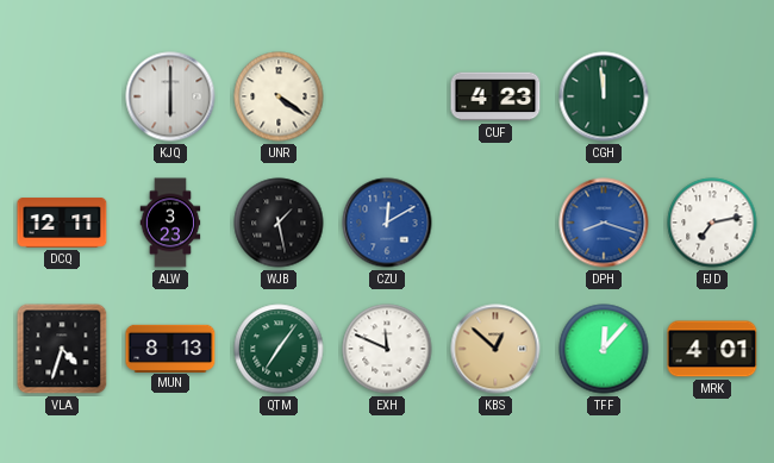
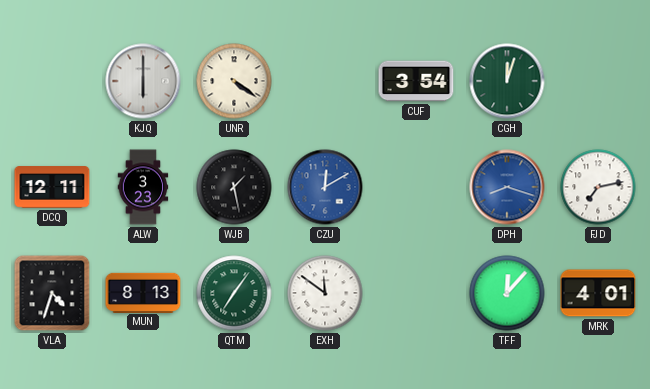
CUF: 4:23 -> 3:54
CGH: 11:59 -> 12:03
EXH: 11:49 -> 11:51
KBS: 12:52 -> none
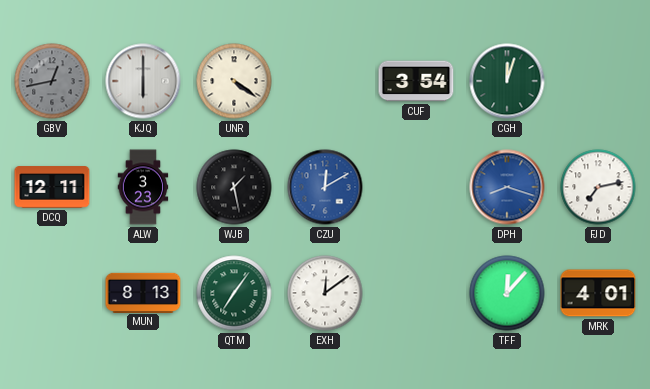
GBV: none -> 12:43
VLA: 4:33 -> none
EXH: 11:51 -> 12:09
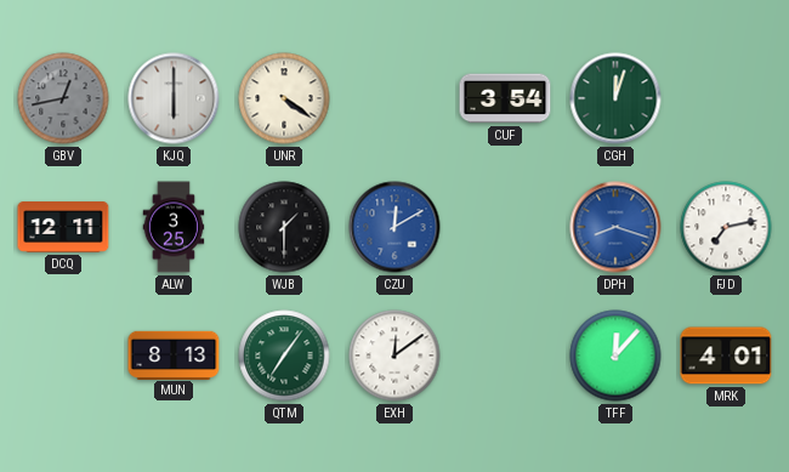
ALW: 3:23 -> 3:25
WJB: 1:28 -> 1:30
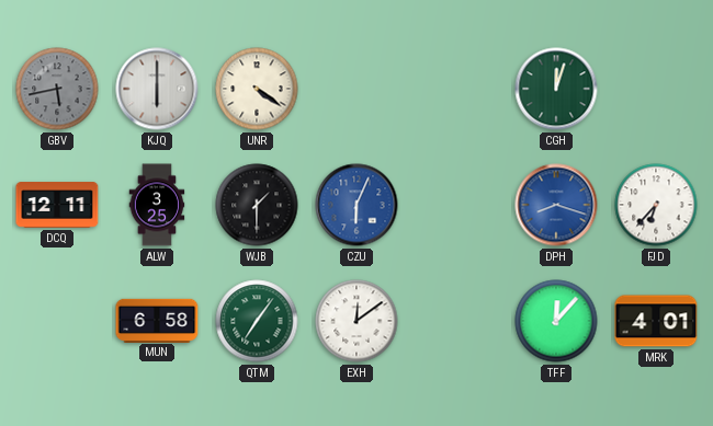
GBV: 12:43 -> 5:43
CUF: 3:54 -> none
CZU: 12:10 -> 6:04
FJD: 7:13 -> 6:37
MUN: 8:13 -> 6:58
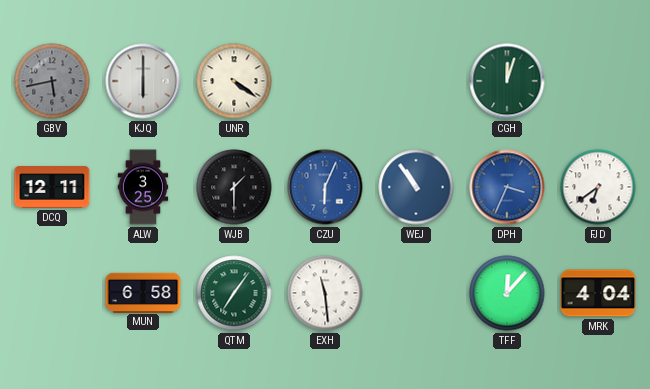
WEJ: none -> 10:54
DPH: 8:18 -> 3:34
FJD: 6:37 -> 6:39
EXH: 12:09 -> 11:29
MRK: 4:01 -> 4:04
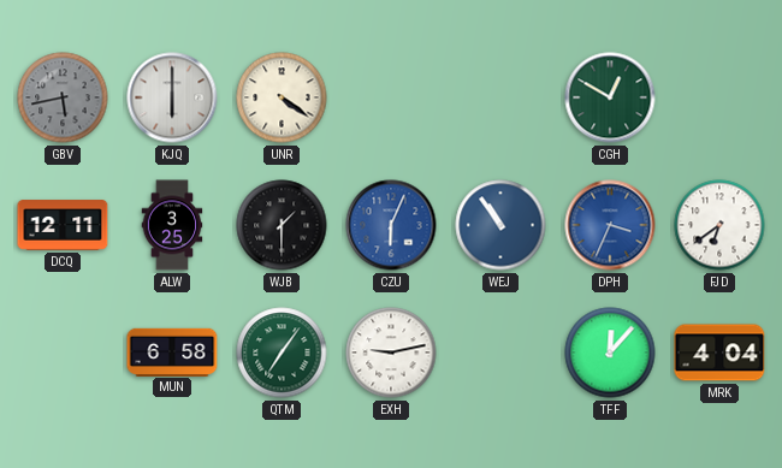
CGH: 12:03 -> 12:50
EXH: 11:29 -> 9:13
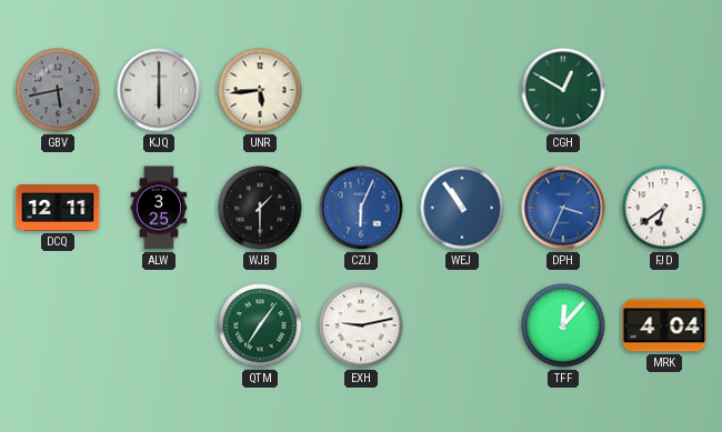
UNR: 4:21 -> 5:44
MUN: 6:58 -> none
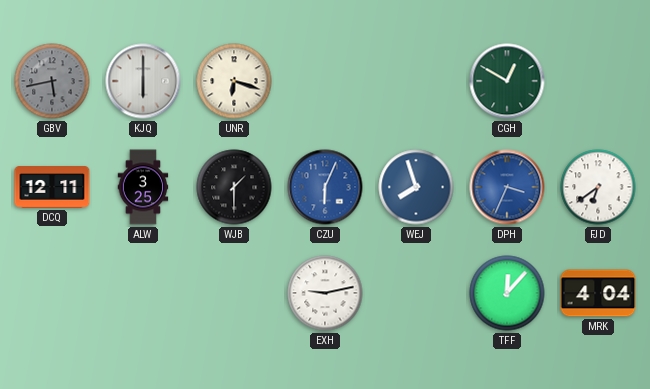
UNR: 5:44 -> 6:18
WEJ: 10:54 -> 7:57
QTM: 7:06 -> none
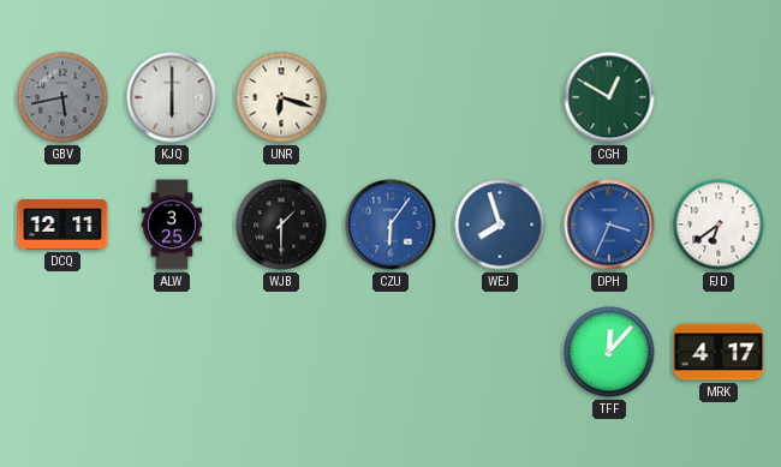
CZU: 6:04 -> 6:06
EXH: 9:13 -> none
MRK: 4:04 -> 4:17
